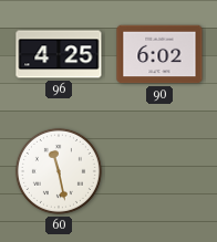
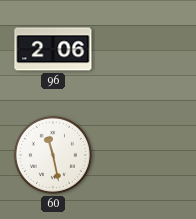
96: 4:25 -> 2:06
90: 6:02 -> none
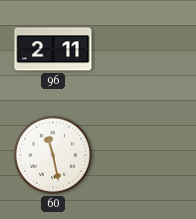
96: 2:06 -> 2:11
